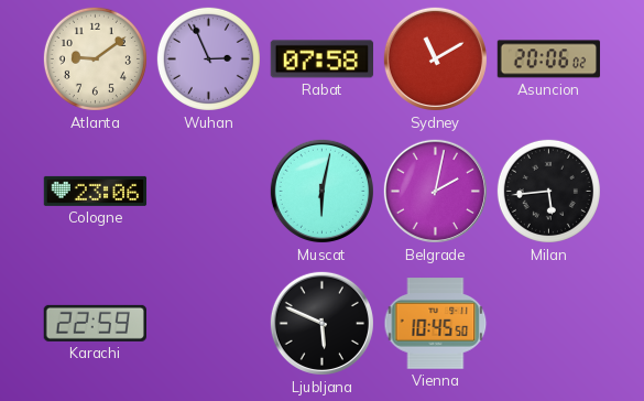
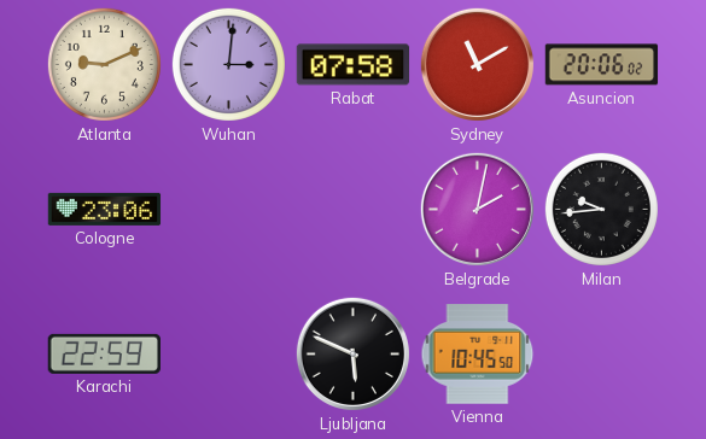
Atlanta: 9:09 -> 9:11
Wuhan: 2:56 -> 3:01
Muscat: 6:02 -> none
Milan: 5:44 -> 9:44
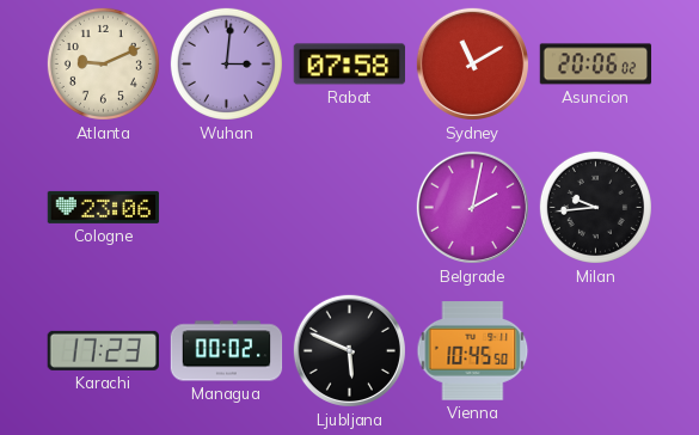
Karachi: 22:59 -> 17:23
Managua: none -> 00:02
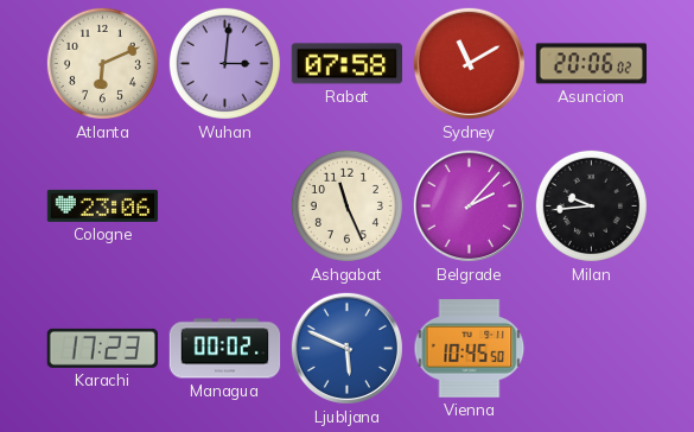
Atlanta: 9:11 -> 6:11
Ashgabat: none -> 11:26
Belgrade: 2:02 -> 2:07
Ljubljana dial: black -> blue
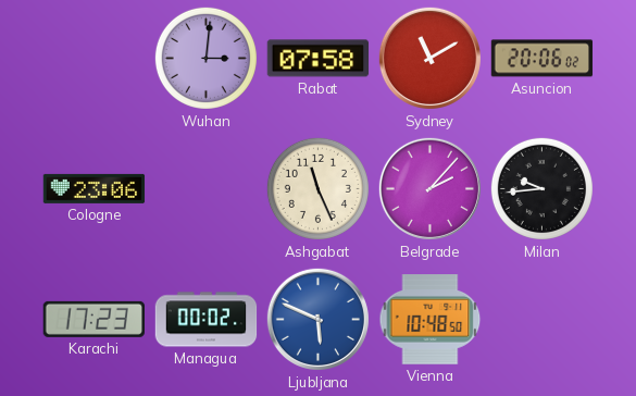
Atlanta: 6:11 -> none
Vienna: 10:45 -> 10:48
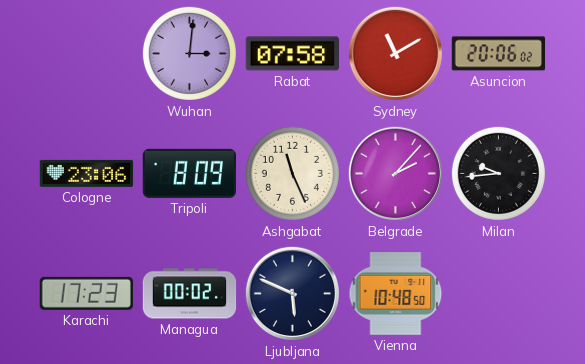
Tripoli: none -> 8:09
Ljubljana dial: blue -> navy
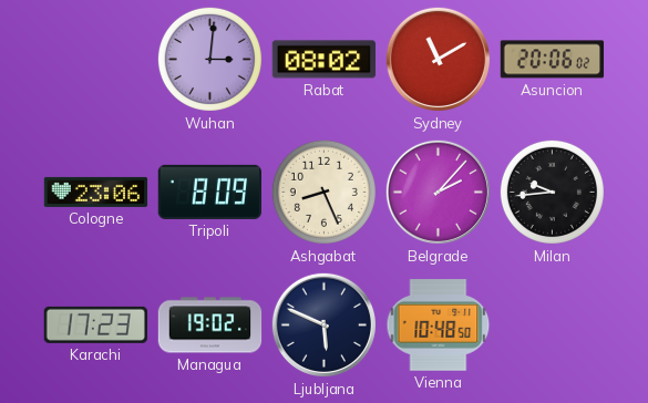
Rabat: 07:58 -> 08:02
Ashgabat: 11:26 -> 8:26
Managua: 00:02 -> 19:02
